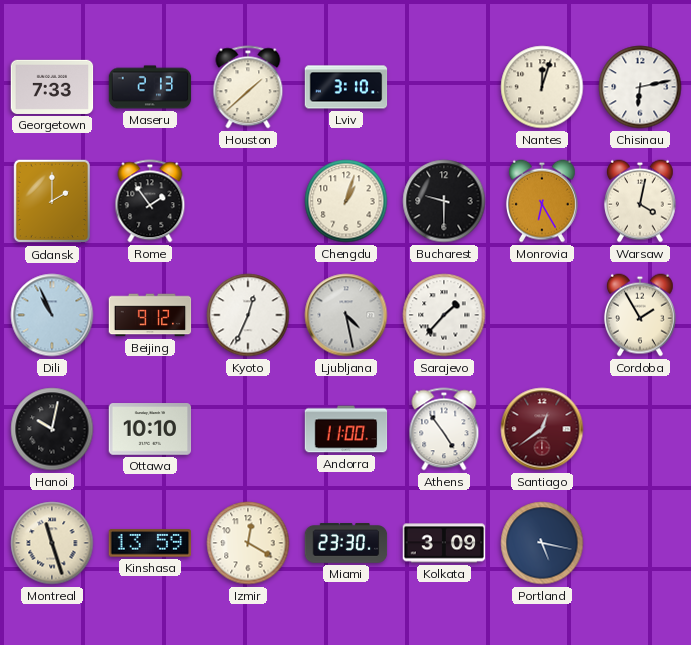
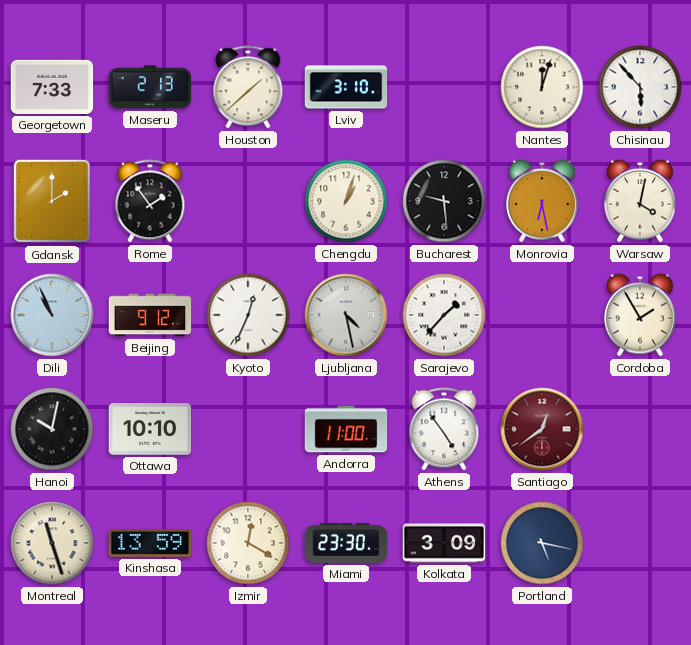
Chisinau: 6:13 -> 5:53
Bucharest: 9:30 -> 9:29
Monrovia: 6:25 -> 6:28
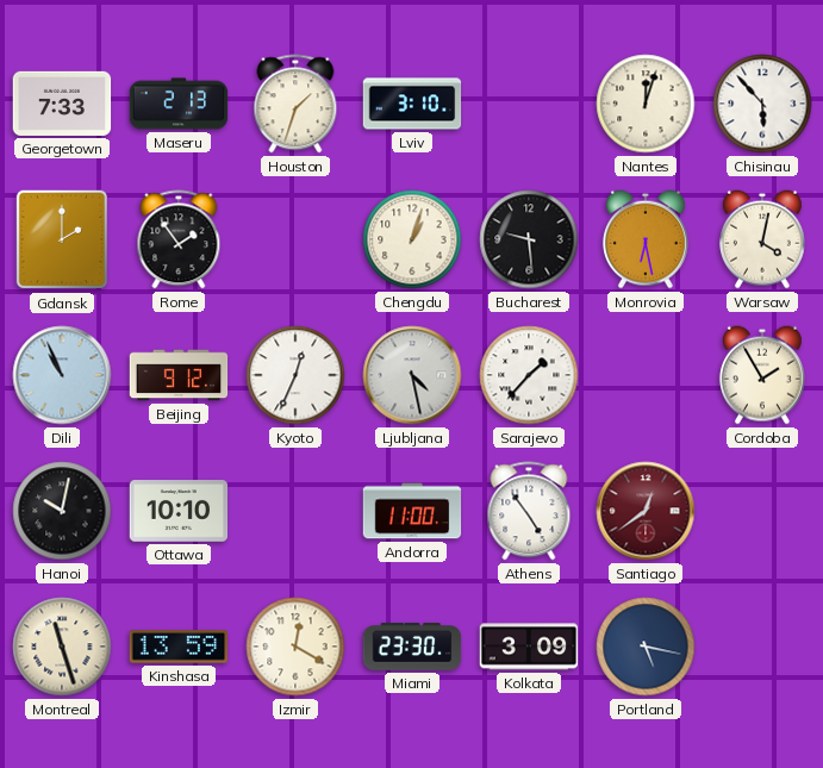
Houston: 1:38 -> 1:33
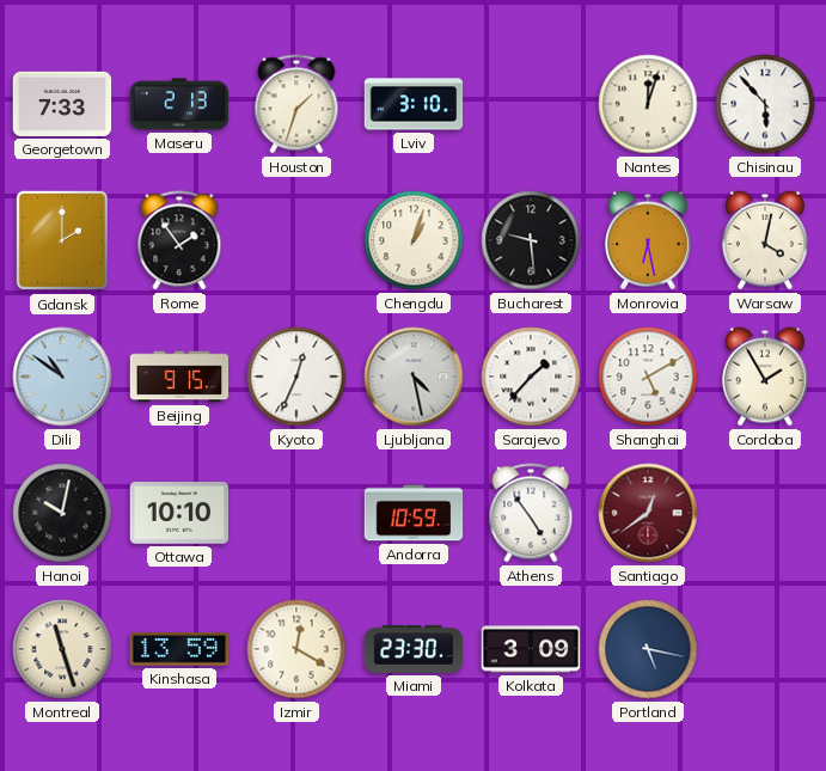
Dili: 10:56 -> 10:51
Beijing: 9:12 -> 9:15
Shanghai: none -> 5:10
Andorra: 11:00 -> 10:59
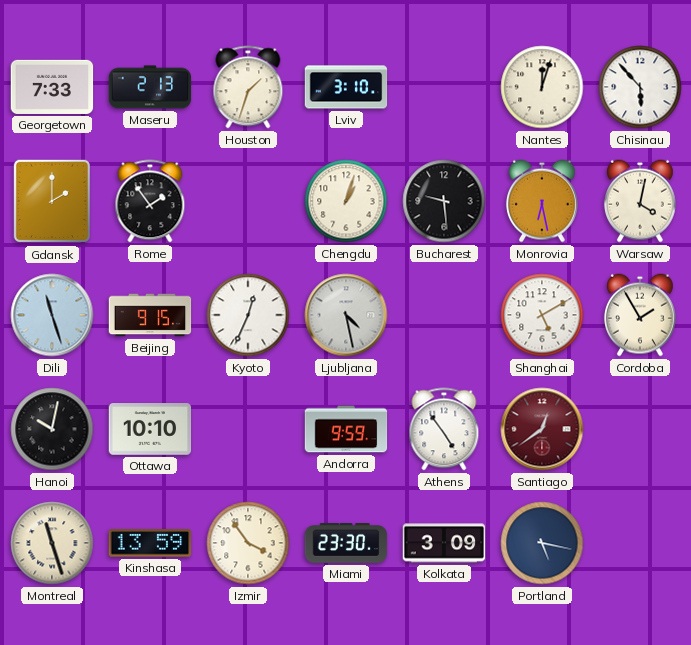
Dili: 10:51 -> 11:27
Sarajevo: 1:37 -> none
Andorra: 10:59 -> 9:59
Izmir: 12:20 -> 3:54
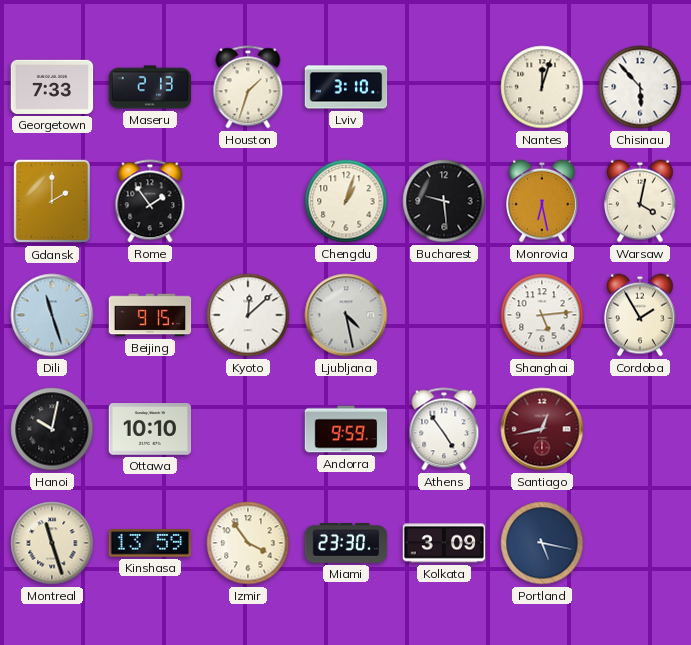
Kyoto: 12:34 -> 12:08
Shanghai: 5:10 -> 5:14
Santiago: 12:39 -> 12:43
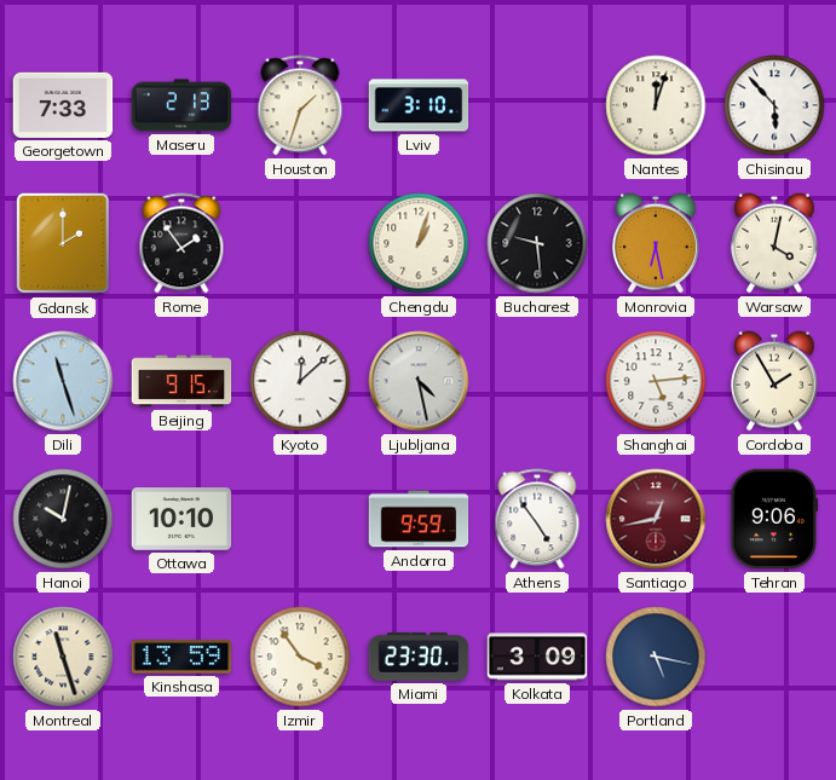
Tehran: none -> 9:06
